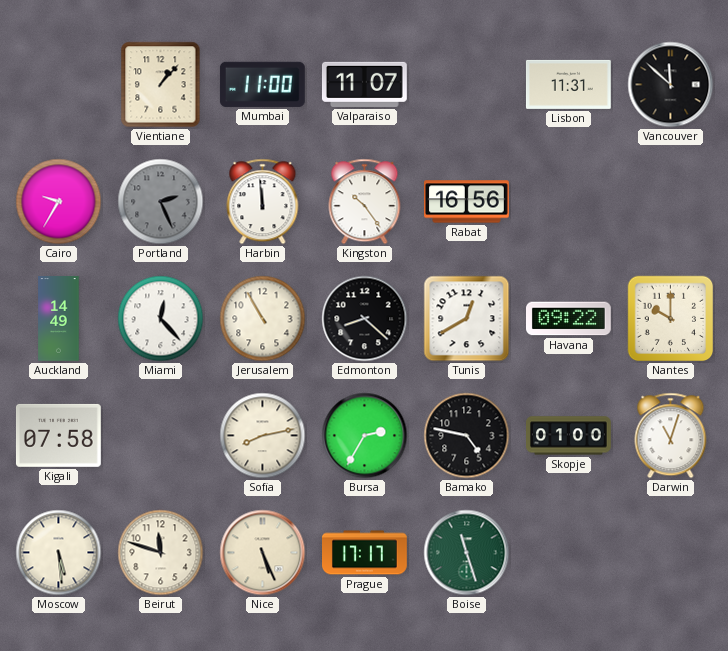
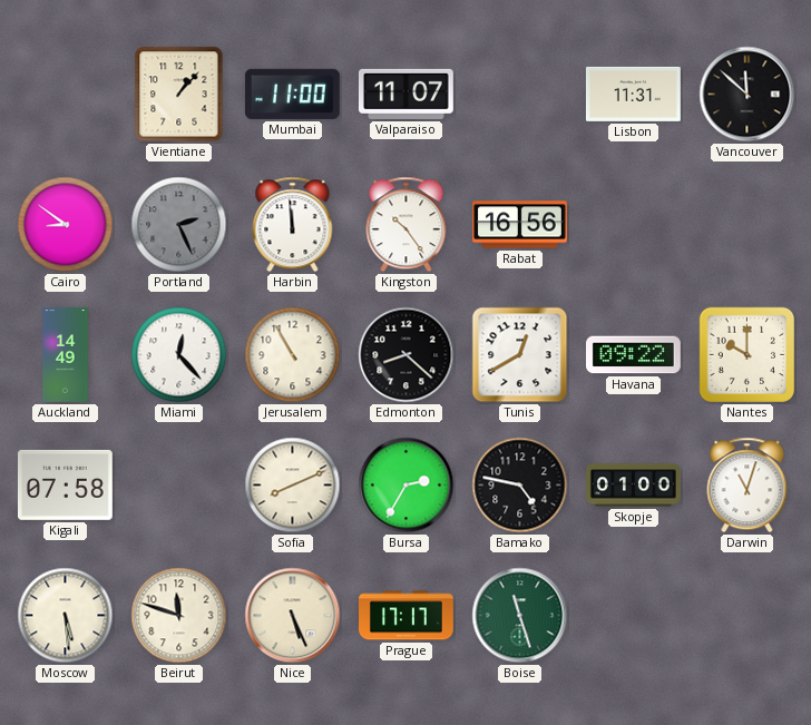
Cairo: 9:35 -> 8:51
Sofia: 8:13 -> 8:11
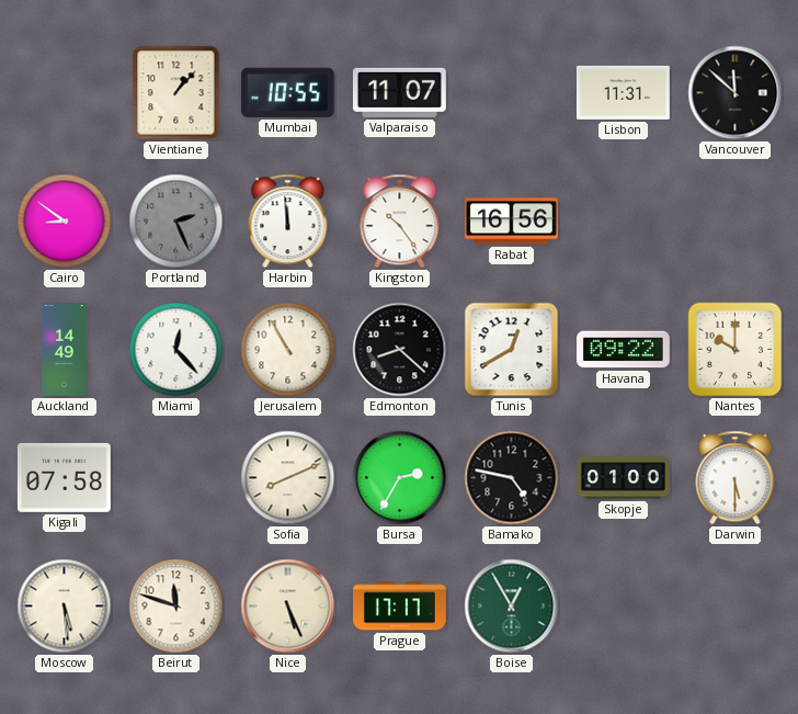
Mumbai: 11:00 -> 10:55
Darwin: 11:03 -> 5:30
Boise: 11:27 -> 12:55
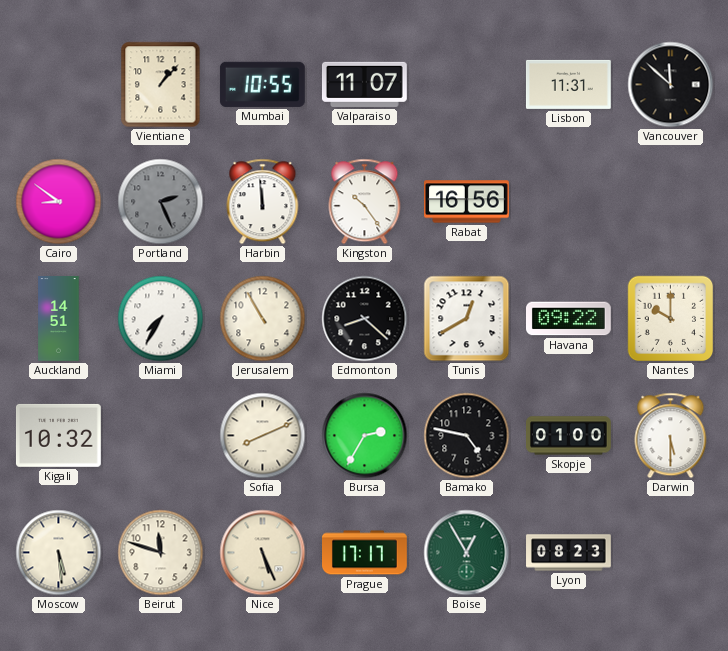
Auckland: 14:49 -> 14:51
Miami: 12:23 -> 7:35
Kigali: 07:58 -> 10:32
Lyon: none -> 08:23
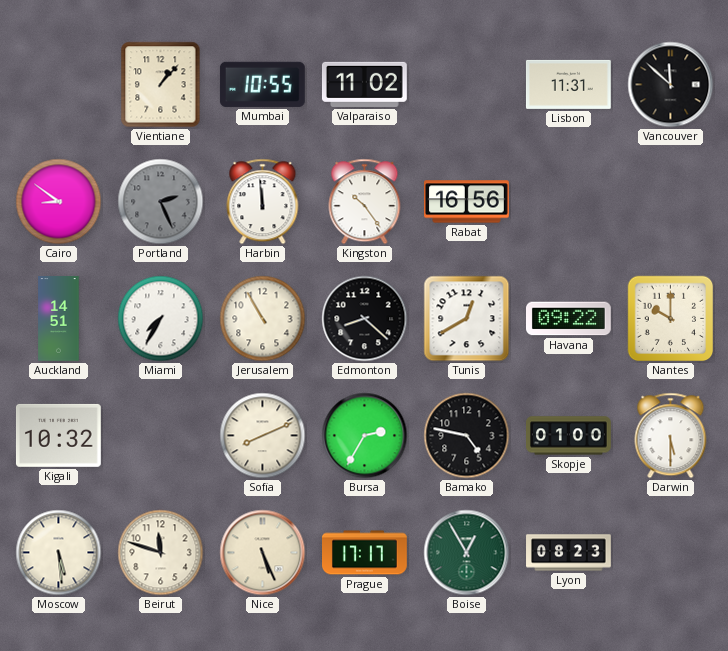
Valparaiso: 11:07 -> 11:02
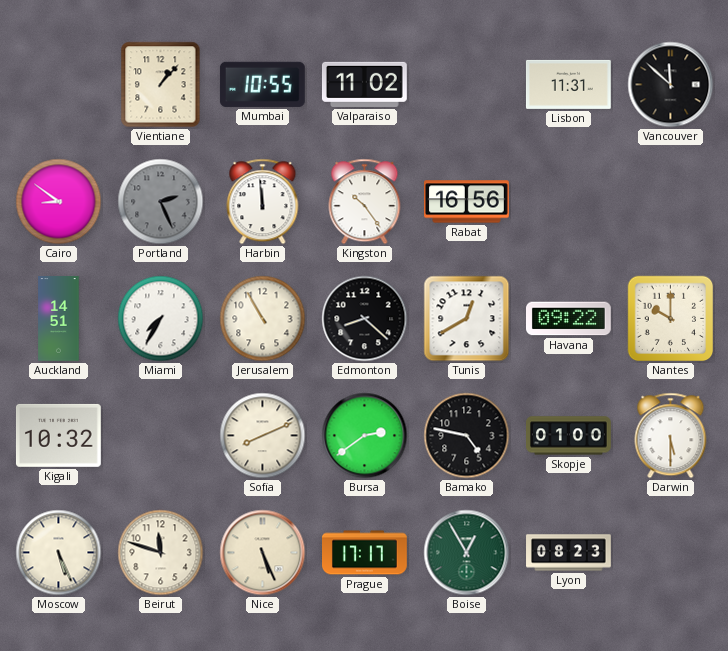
Bursa: 2:35 -> 2:39
Moscow: 5:29 -> 5:26
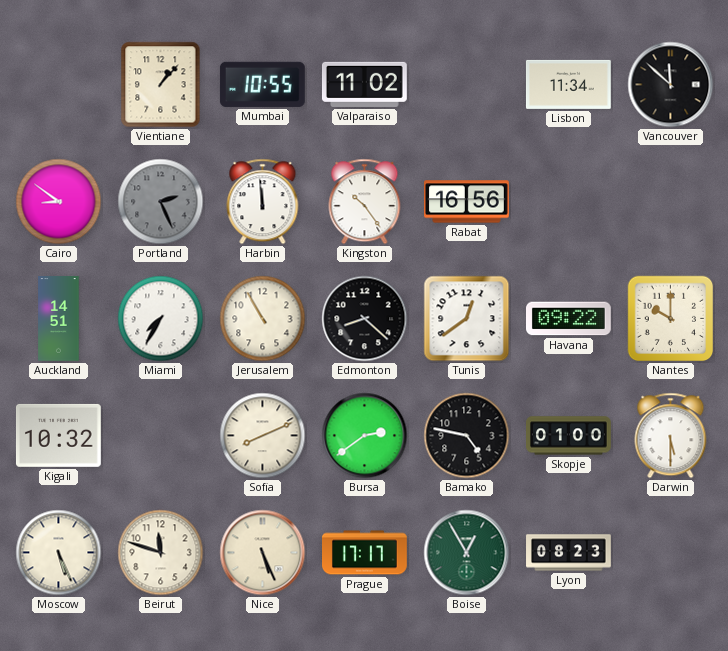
Lisbon: 11:31 -> 11:34
Tunis: 12:40 -> 12:39
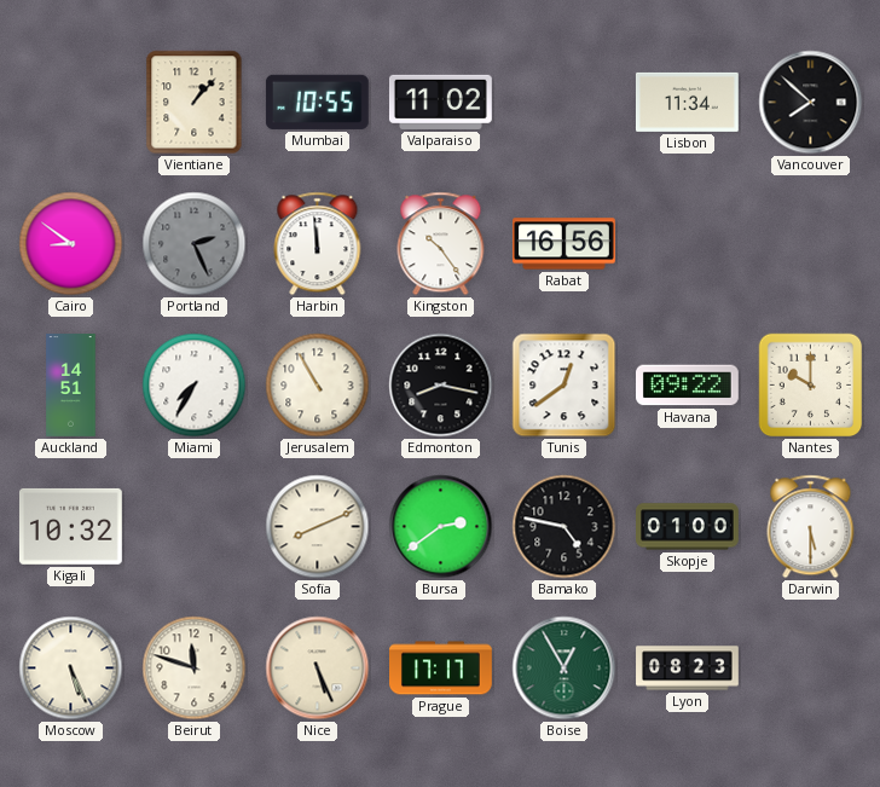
Vancouver: 11:52 -> 7:52
Edmonton: 8:22 -> 8:17
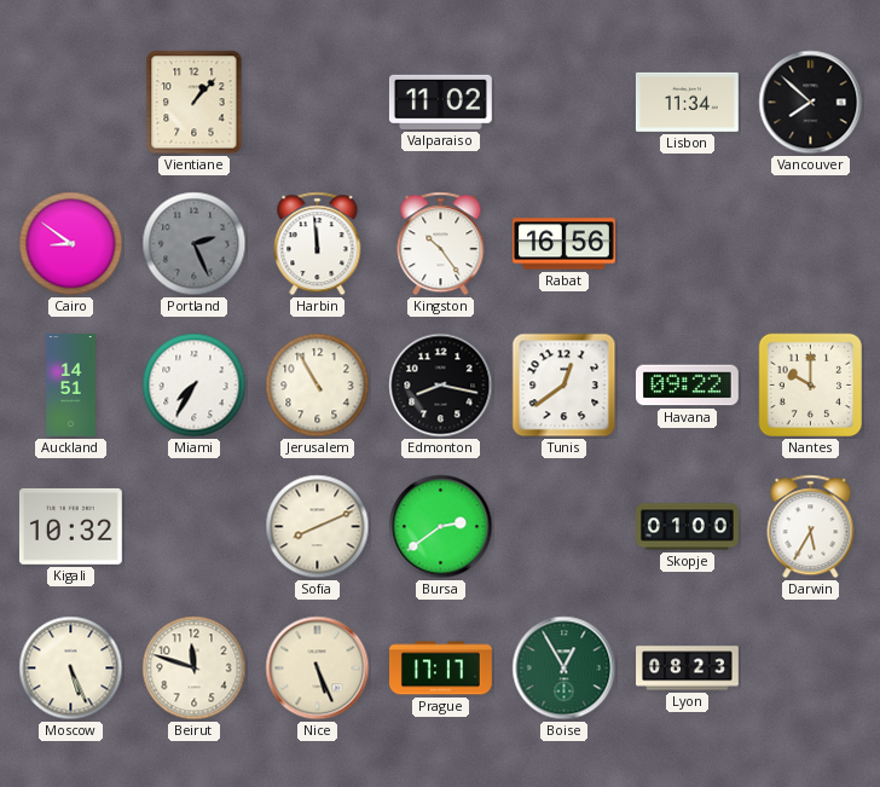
Mumbai: 10:55 -> none
Bamako: 4:47 -> none
Darwin: 5:30 -> 5:35
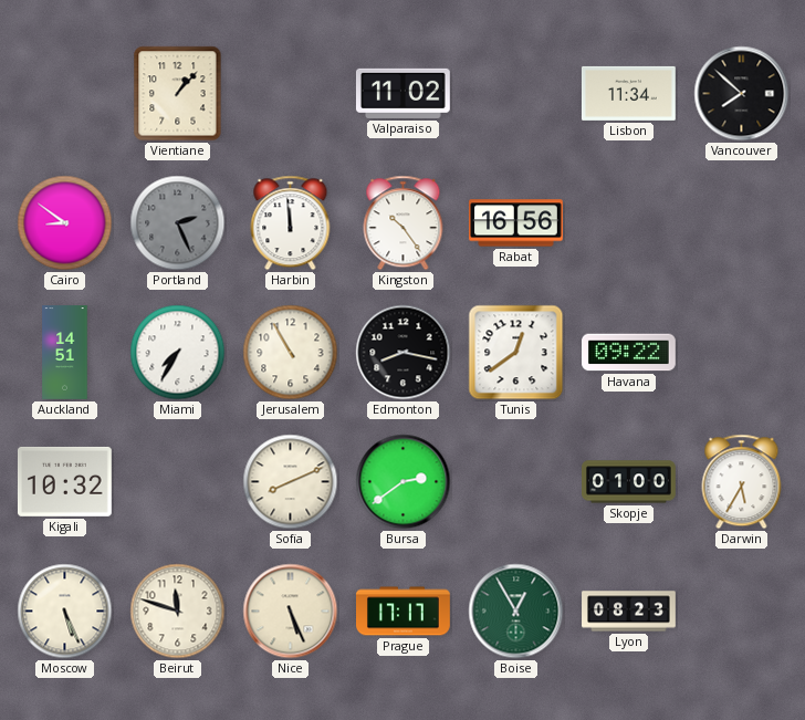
Nantes: 10:00 -> none
